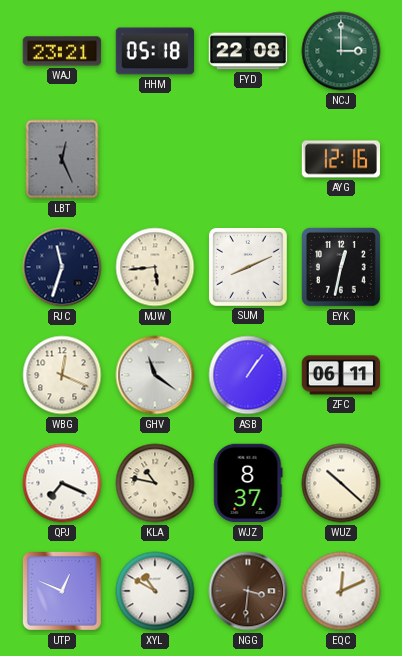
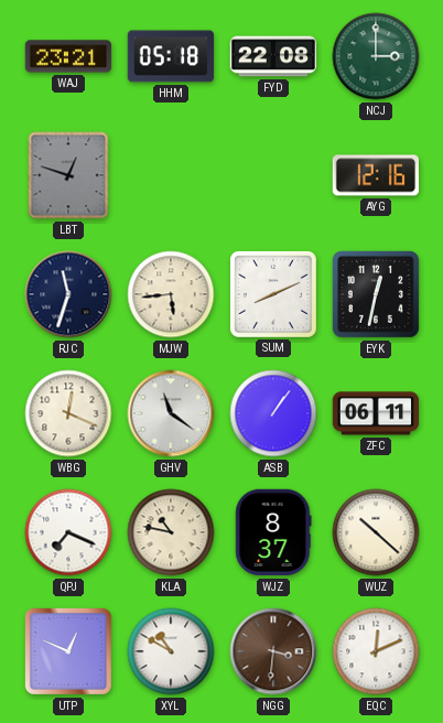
LBT: 12:26 -> 12:48
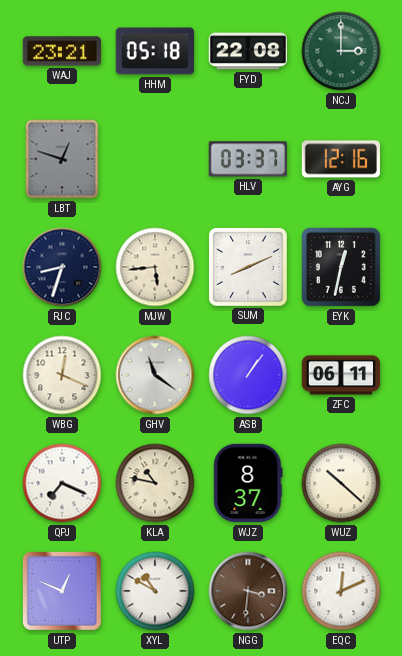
HLV: none -> 03:37
RJC: 11:33 -> 8:33
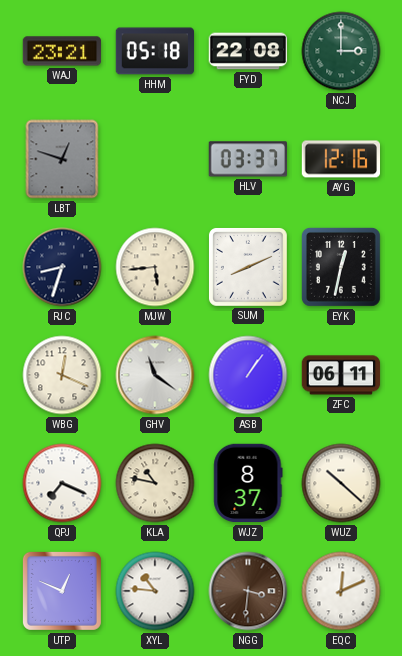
XYL: 10:50 -> 10:46
